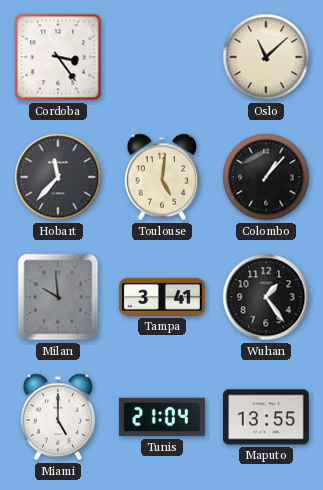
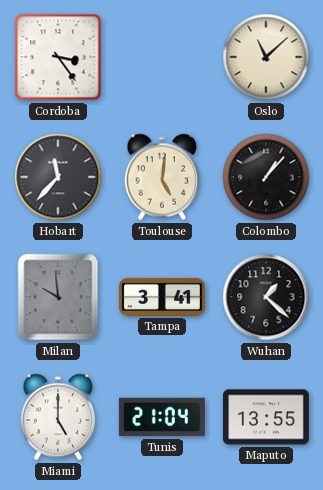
Wuhan: 1:24 -> 1:22
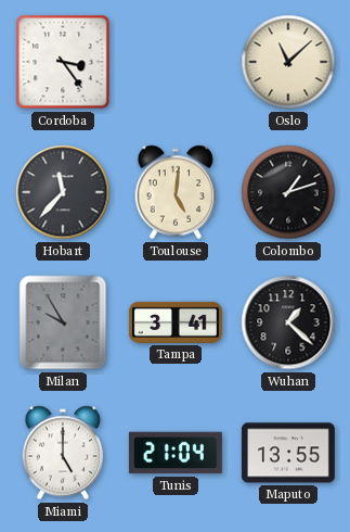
Colombo: 1:07 -> 1:12
Milan: 9:59 -> 9:55
